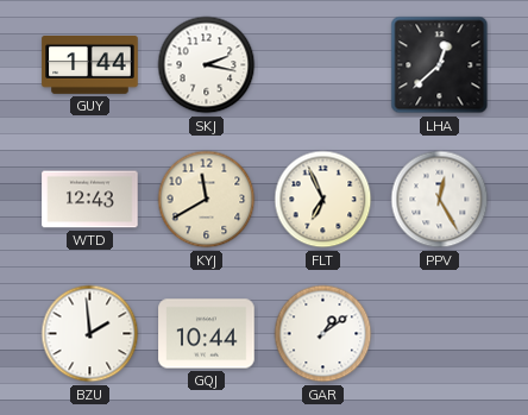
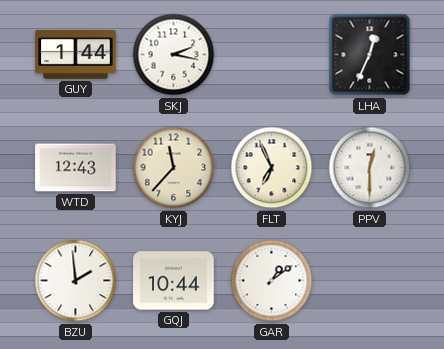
LHA: 12:38 -> 12:34
KYJ: 11:40 -> 11:37
PPV: 12:25 -> 12:30
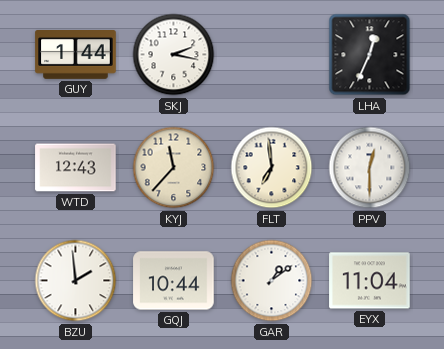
FLT: 6:56 -> 6:59
EYX: none -> 11:04
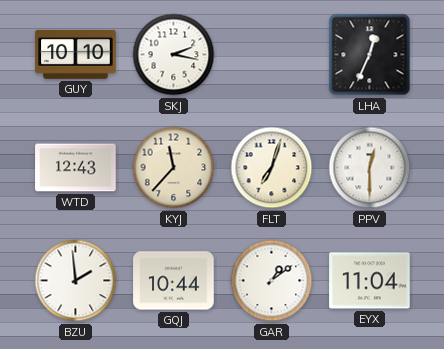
GUY: 1:44 -> 10:10
FLT: 6:59 -> 7:03
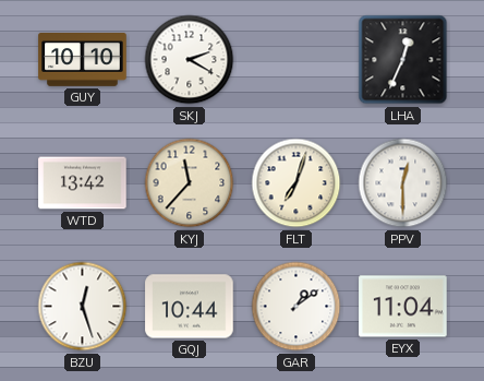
SKJ: 2:17 -> 2:20
WTD: 12:43 -> 13:42
BZU: 1:59 -> 12:27
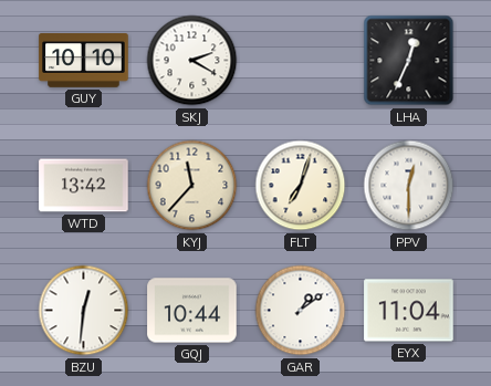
BZU: 12:27 -> 12:31
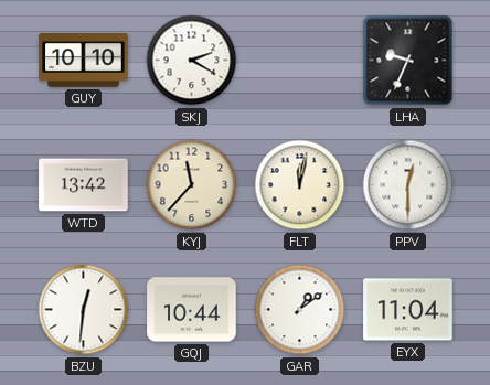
LHA: 12:34 -> 9:34
FLT: 7:03 -> 12:02
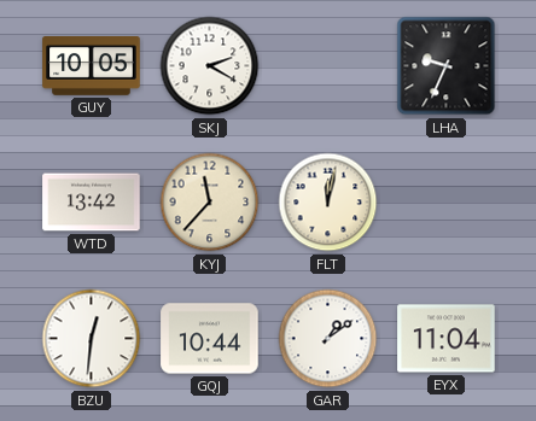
GUY: 10:10 -> 10:05
PPV: 12:30 -> none
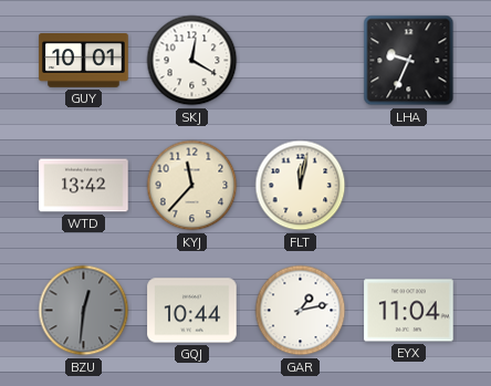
GUY: 10:05 -> 10:01
SKJ: 2:20 -> 12:20
BZU dial: white -> grey
GAR: 1:09 -> 1:13
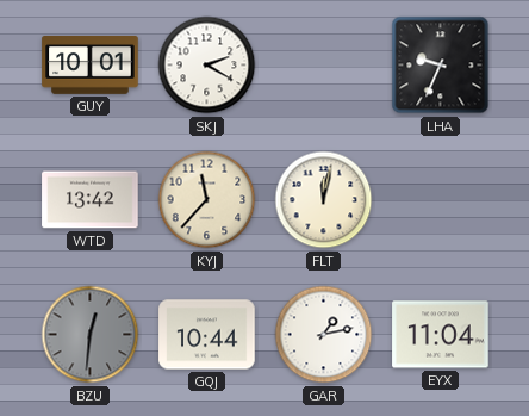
SKJ: 12:20 -> 2:20
